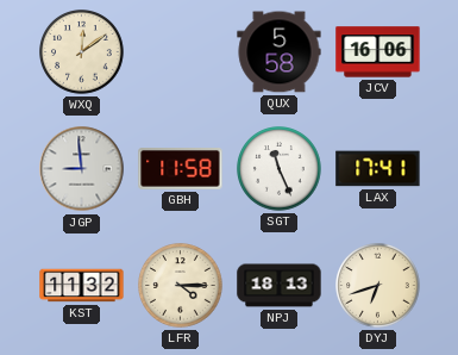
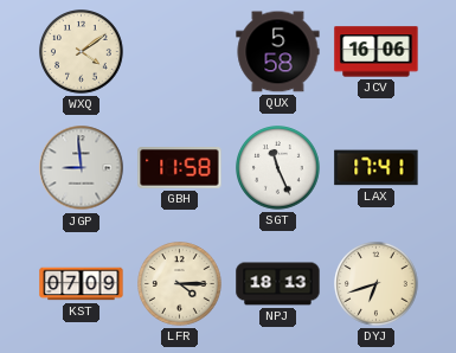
WXQ: 12:09 -> 4:09
KST: 11:32 -> 07:09
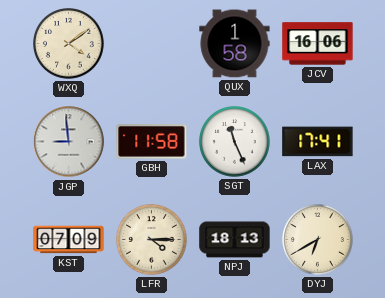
QUX: 5:58 -> 1:58
DYJ: 6:42 -> 6:40
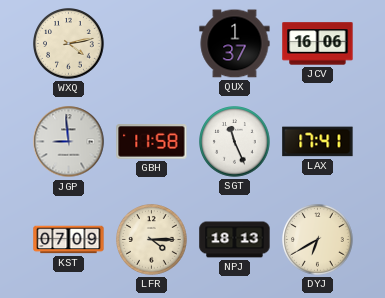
WXQ: 4:09 -> 4:13
QUX: 1:58 -> 1:37
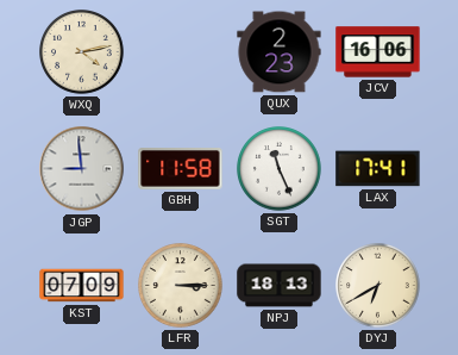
QUX: 1:37 -> 2:23
LFR: 4:15 -> 3:15
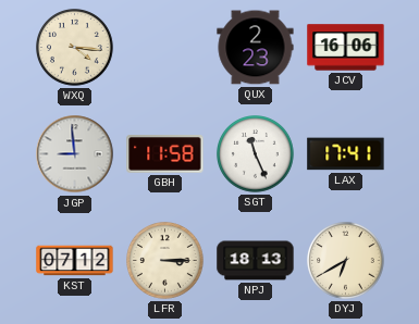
WXQ: 4:13 -> 4:16
KST: 07:09 -> 07:12
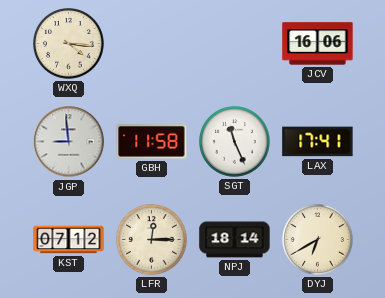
QUX: 2:23 -> none
LFR: 3:15 -> 12:15
NPJ: 18:13 -> 18:14
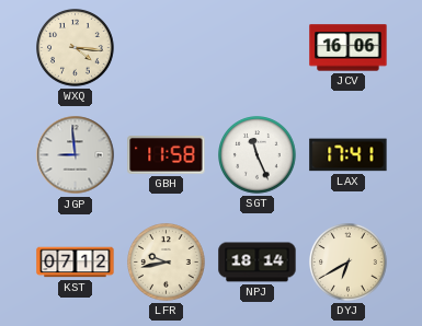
LFR: 12:15 -> 9:43
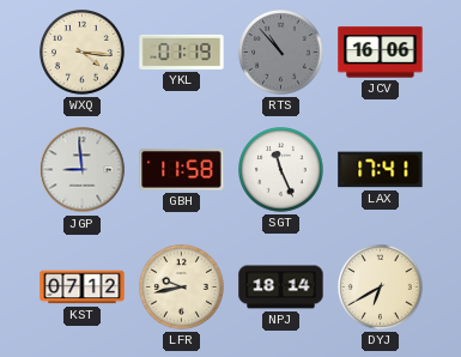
YKL: none -> 01:19
RTS: none -> 10:53
